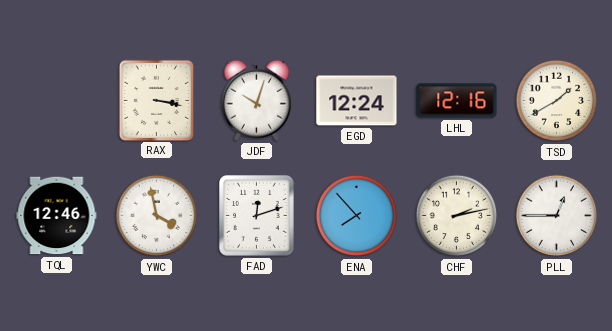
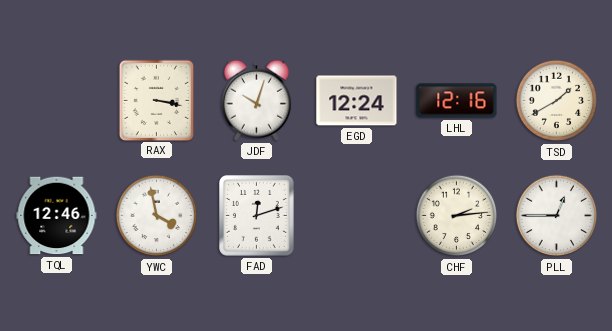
ENA: 7:53 -> none
CHF: 2:13 -> 2:14
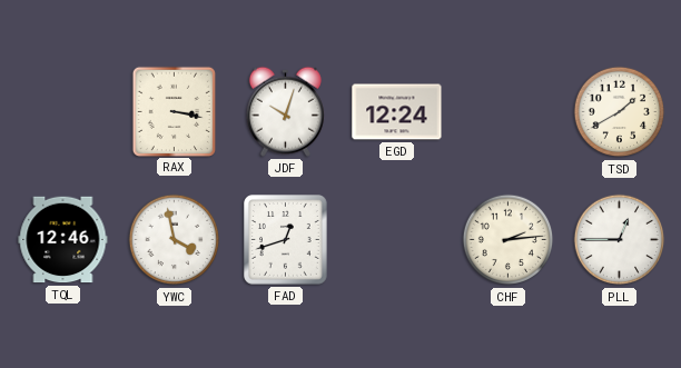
LHL: 12:16 -> none
FAD: 12:12 -> 12:42
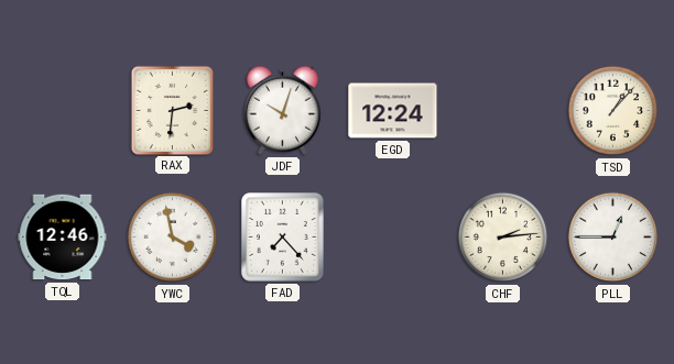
RAX: 3:17 -> 2:31
TSD: 1:40 -> 1:07
FAD: 12:42 -> 7:23
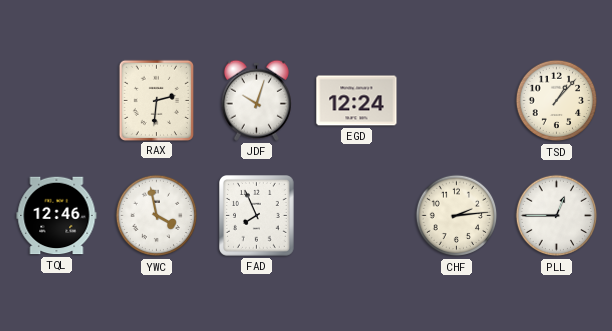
FAD: 7:23 -> 7:56
